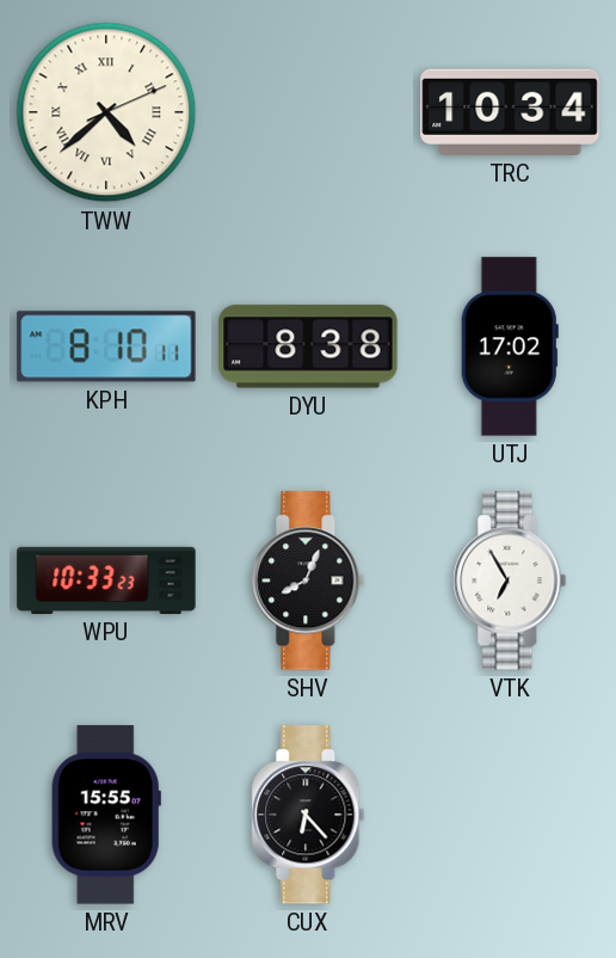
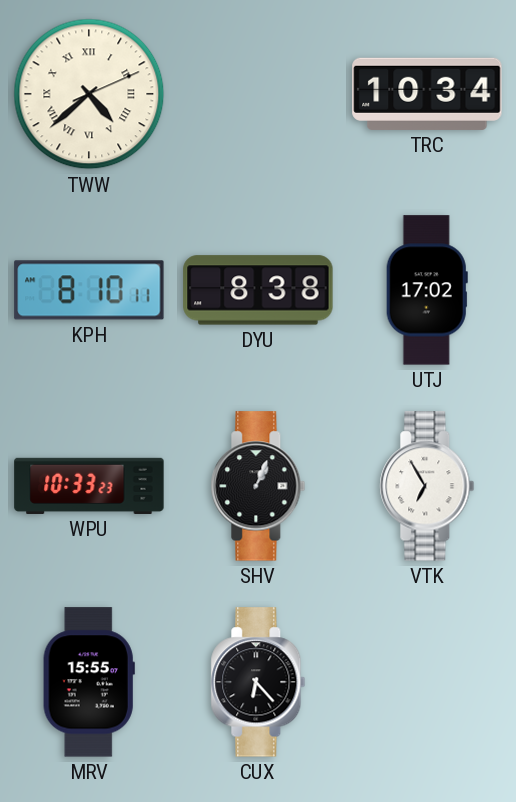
SHV: 8:04 -> 1:04
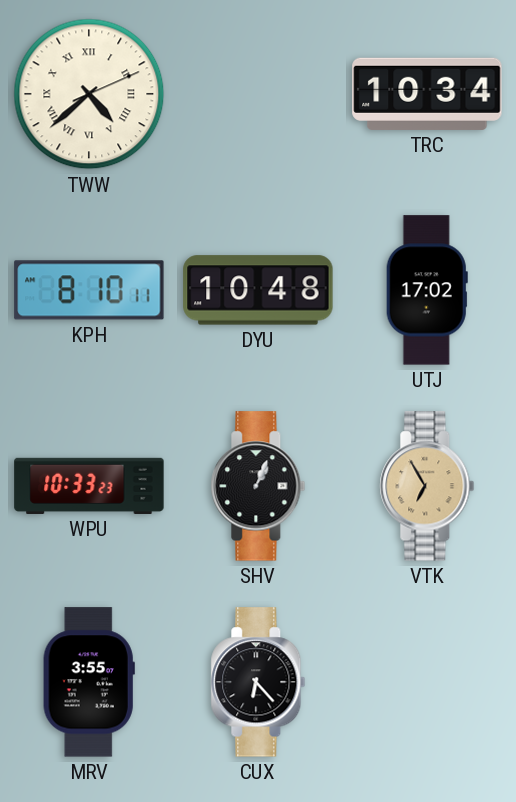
DYU: 8:38 -> 10:48
VTK dial: white -> champagne
MRV: 15:55 -> 3:55
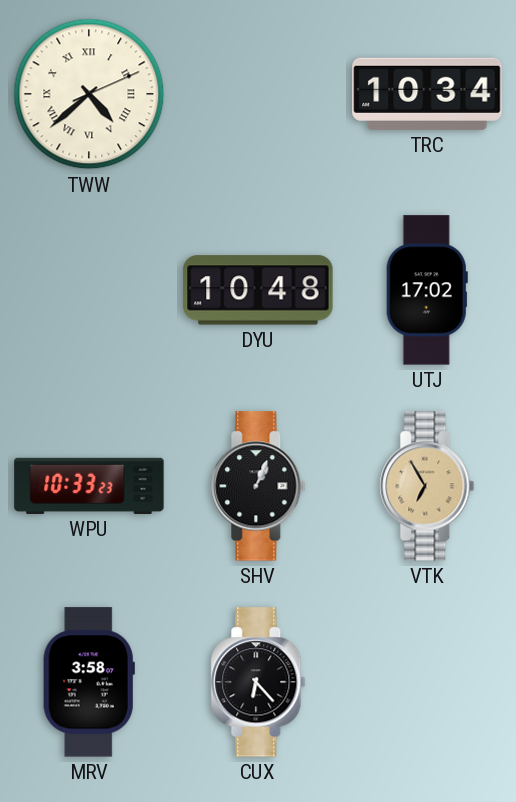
KPH: 8:10 -> none
MRV: 3:55 -> 3:58
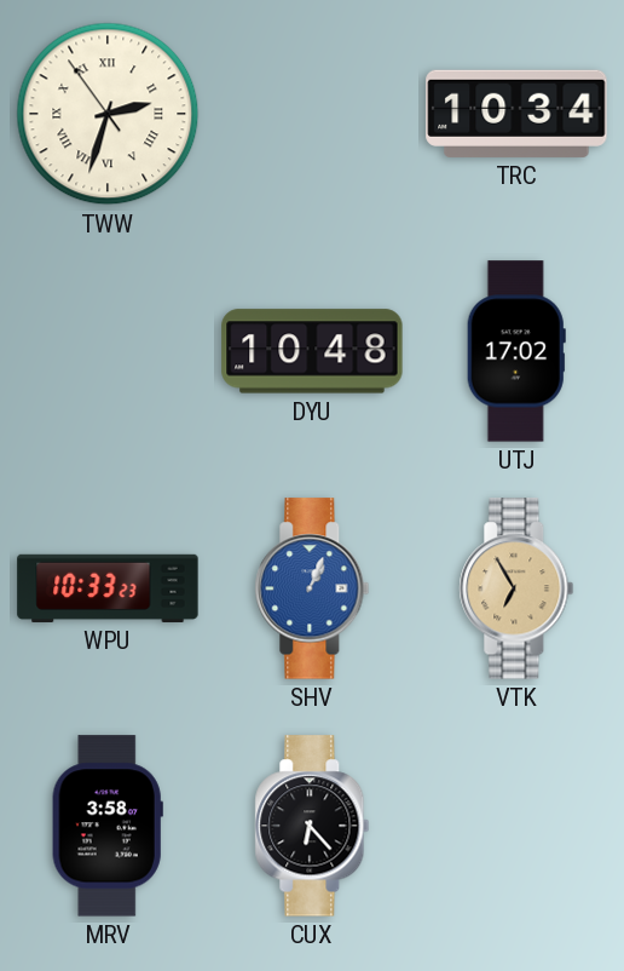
TWW: 4:38 -> 2:32
SHV dial: black -> blue
